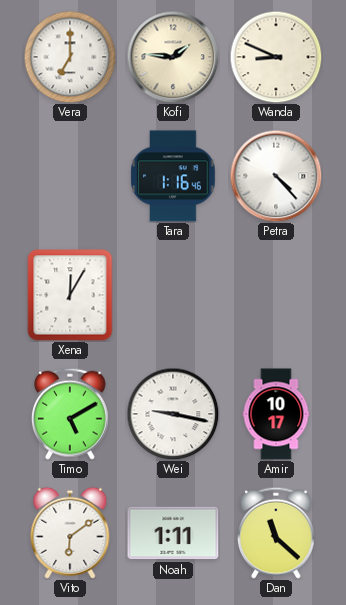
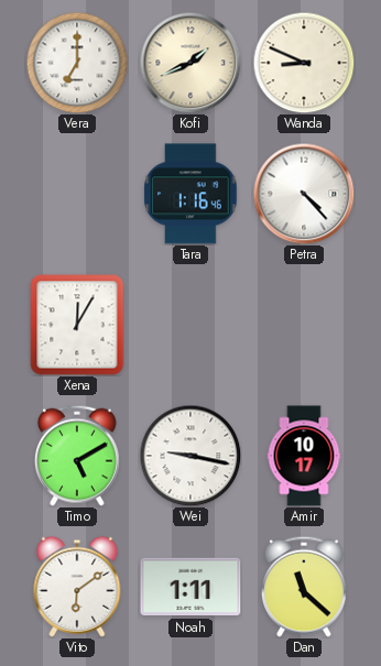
Kofi: 1:46 -> 1:41
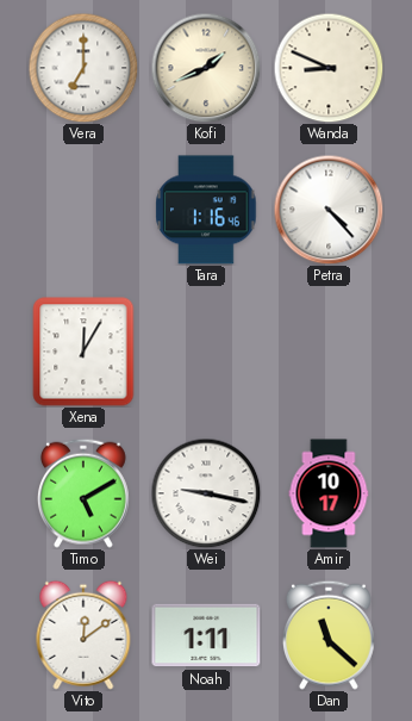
Vito: 6:09 -> 12:09
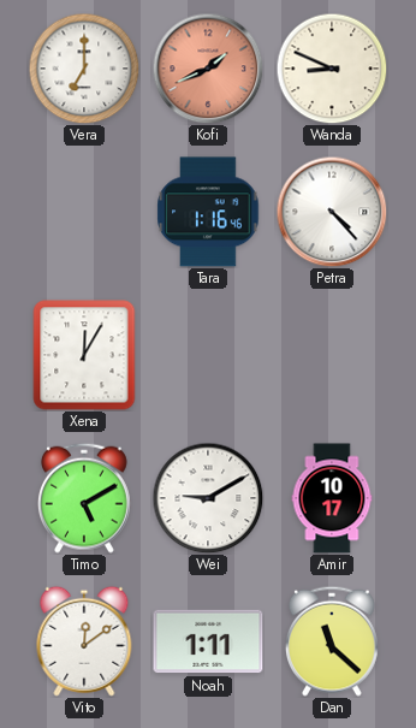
Kofi dial: cream -> salmon
Wei: 9:17 -> 9:10
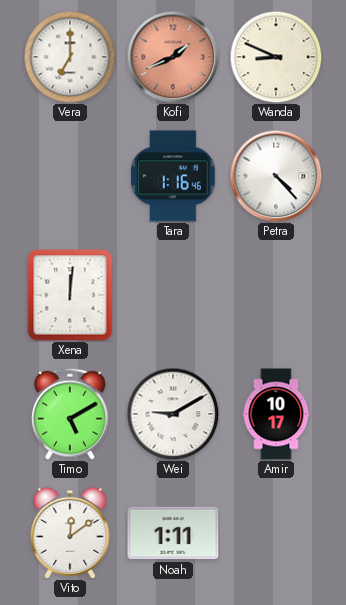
Xena: 12:05 -> 12:01
Dan: 11:22 -> none
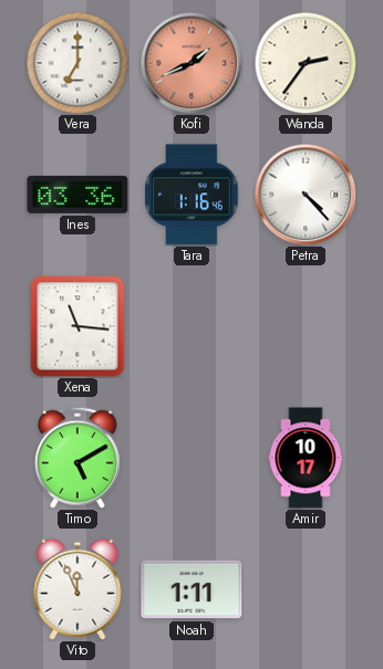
Wanda: 8:49 -> 2:36
Ines: none -> 03:36
Xena: 12:01 -> 11:16
Wei: 9:10 -> none
Vito: 12:09 -> 11:56
